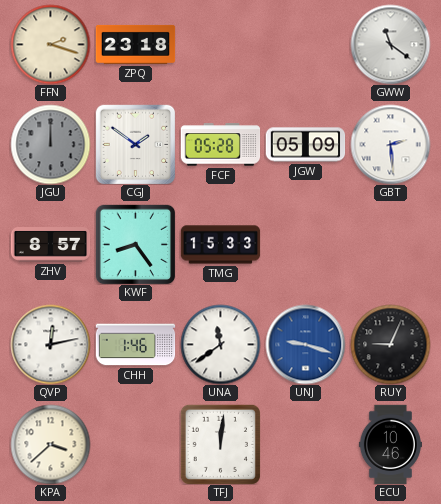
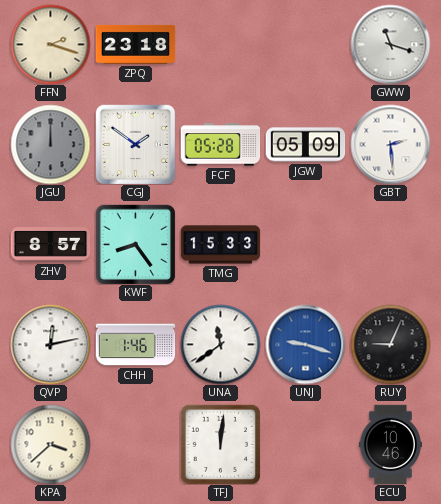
GWW: 11:21 -> 11:18
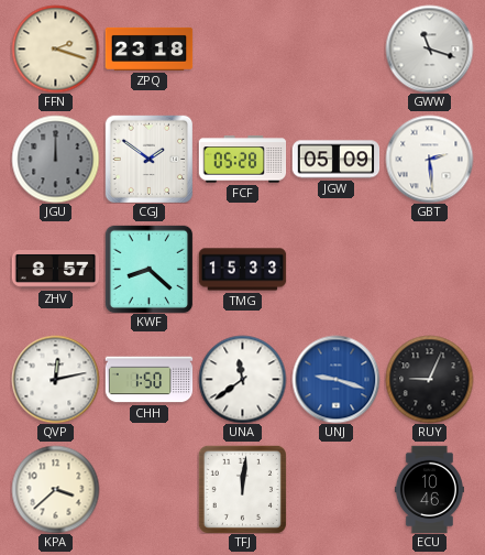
KWF: 8:24 -> 8:22
CHH: 1:46 -> 1:50
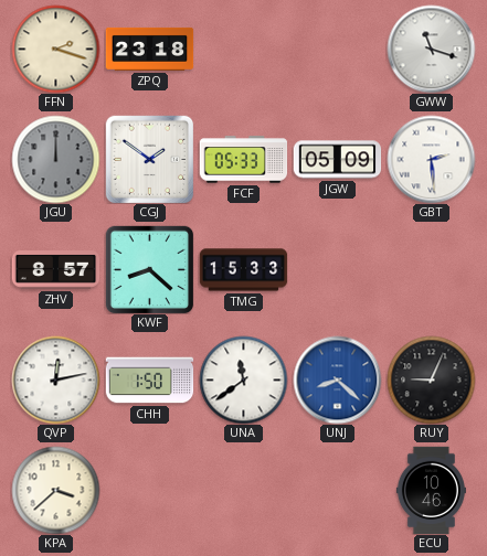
FCF: 05:28 -> 05:33
UNJ: 9:18 -> 8:22
TFJ: 12:01 -> none
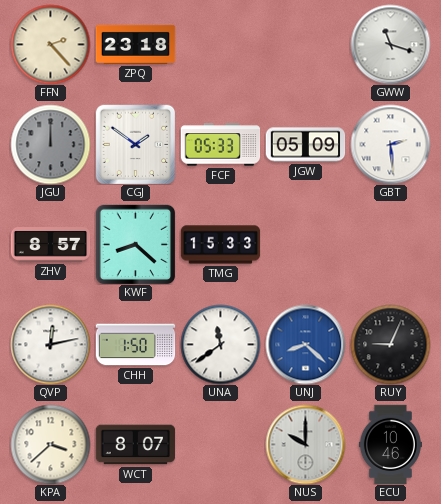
FFN: 2:18 -> 2:23
WCT: none -> 8:07
NUS: none -> 10:00
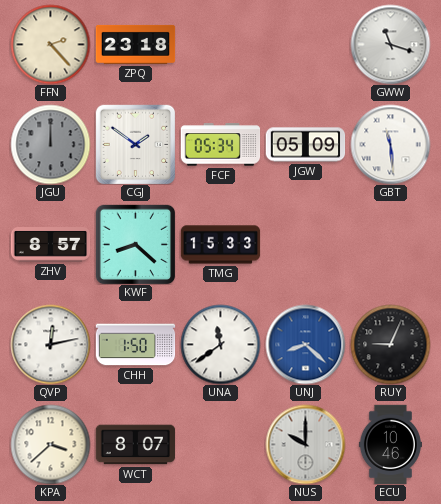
FCF: 05:33 -> 05:34
GBT: 2:29 -> 11:29
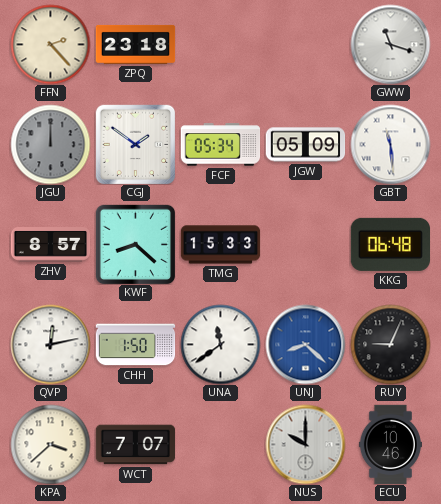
KKG: none -> 06:48
WCT: 8:07 -> 7:07
